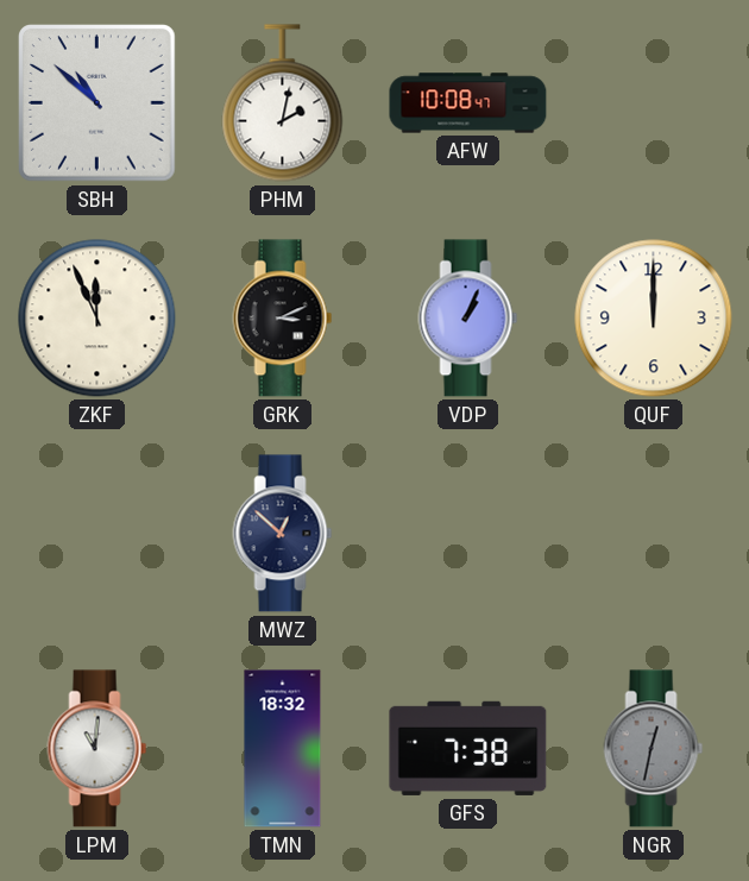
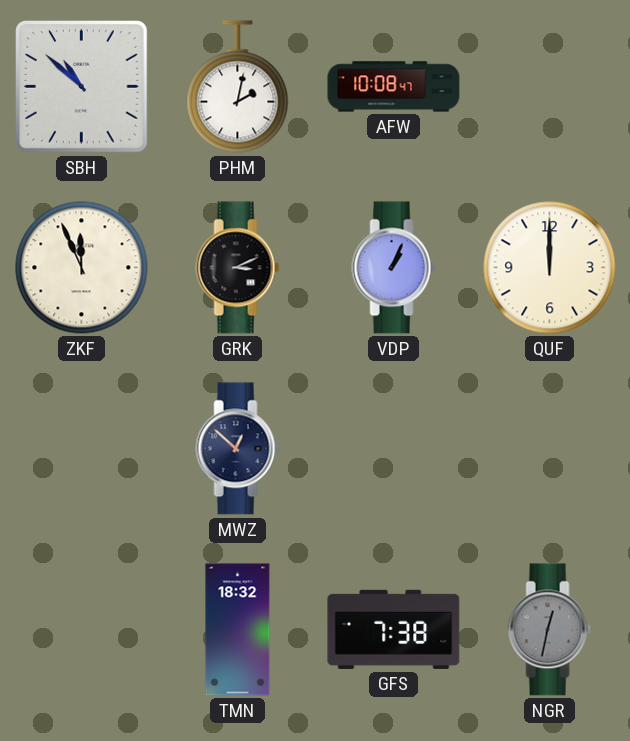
LPM: 11:01 -> none
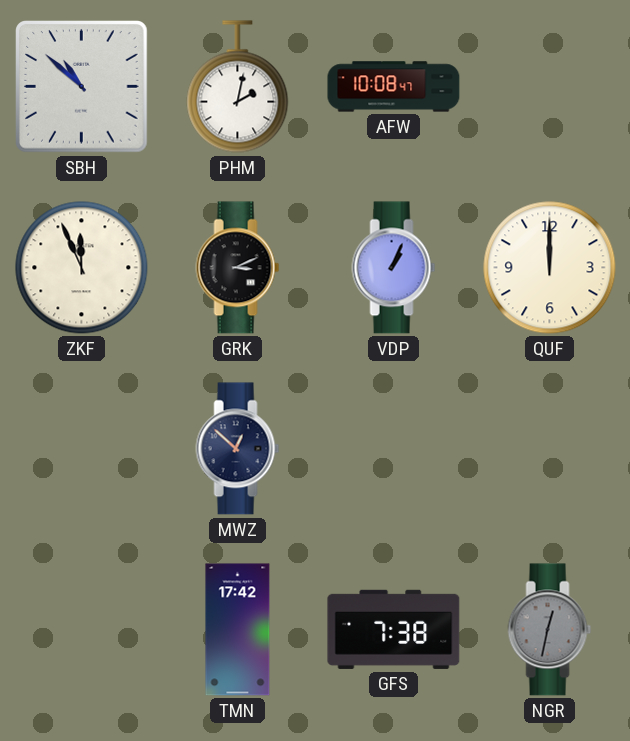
TMN: 18:32 -> 17:42
